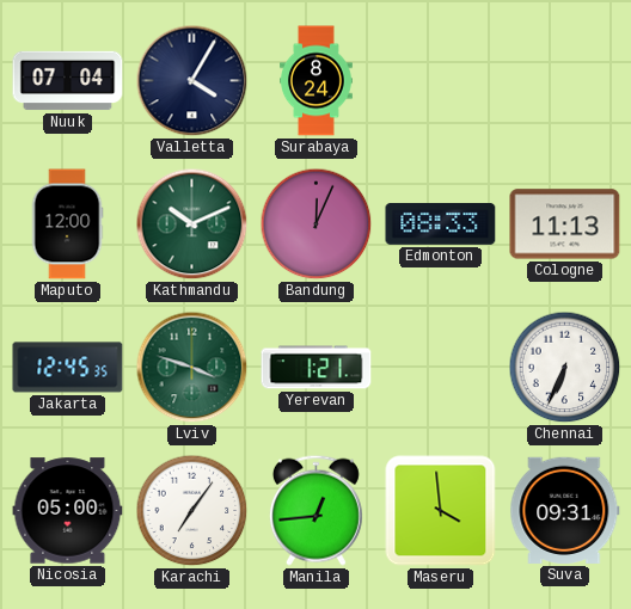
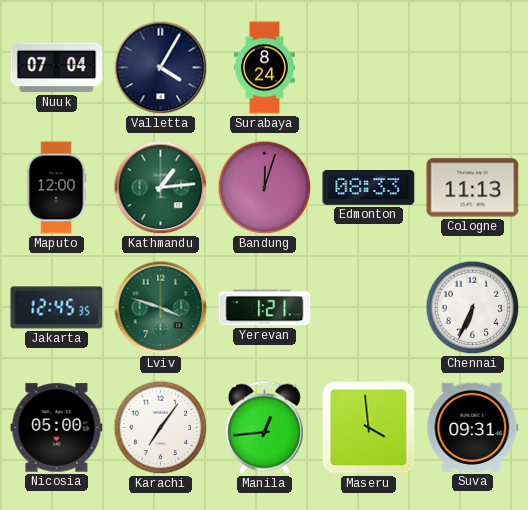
Kathmandu: 10:11 -> 1:14
Bandung: 12:04 -> 12:03
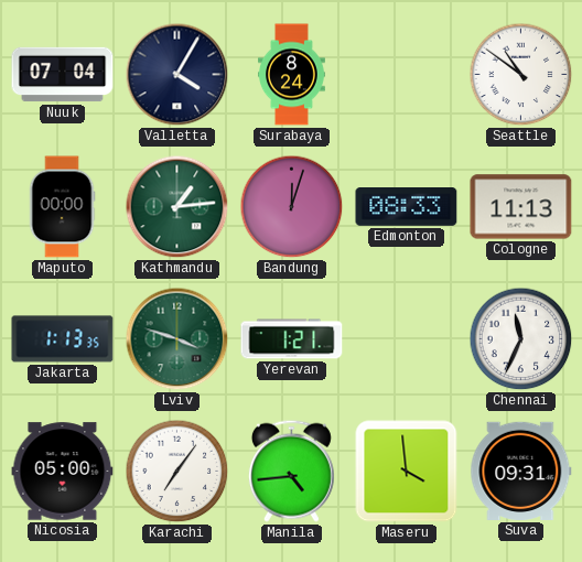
Seattle: none -> 10:51
Maputo: 12:00 -> 00:00
Jakarta: 12:45 -> 1:13
Chennai: 6:34 -> 11:34
Manila: 12:44 -> 4:44
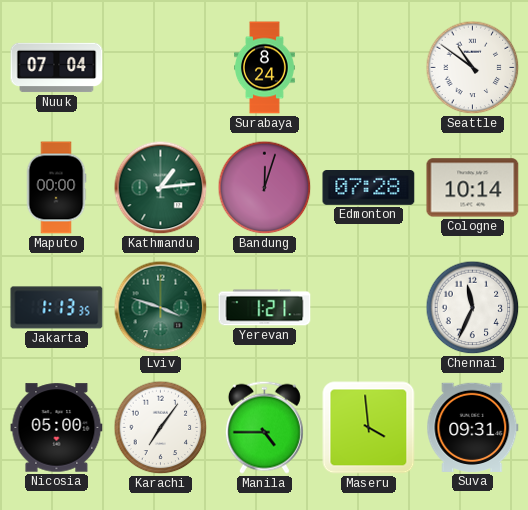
Valletta: 4:05 -> none
Edmonton: 08:33 -> 07:28
Cologne: 11:13 -> 10:14
Manila: 4:44 -> 4:45
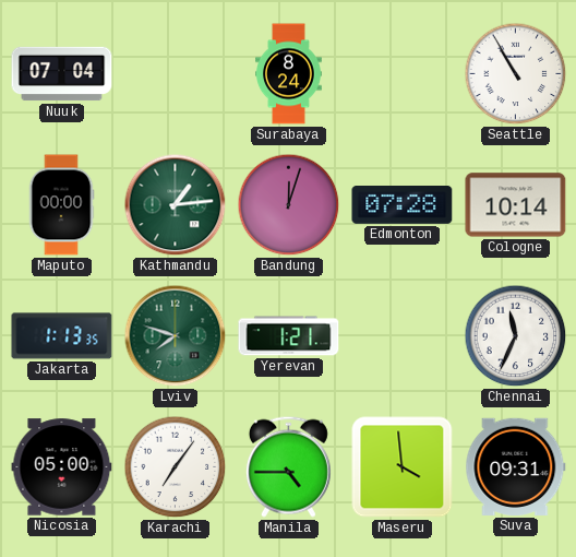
Seattle: 10:51 -> 10:55
Lviv: 3:48 -> 7:48
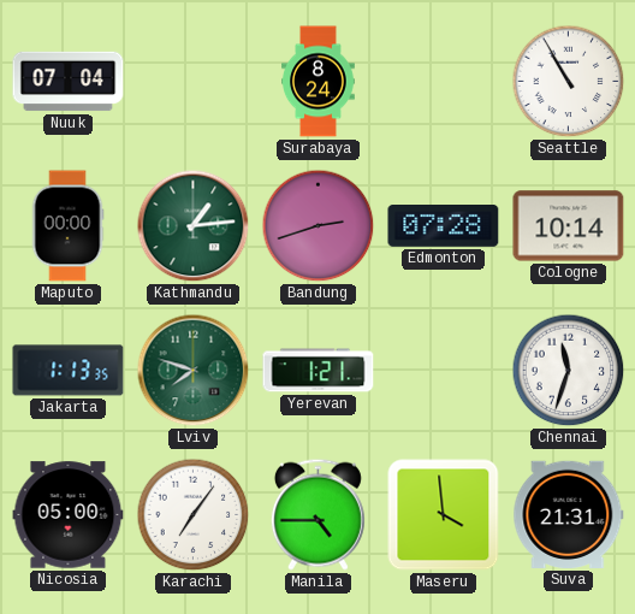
Bandung: 12:03 -> 2:42
Chennai: 11:34 -> 11:33
Suva: 09:31 -> 21:31
